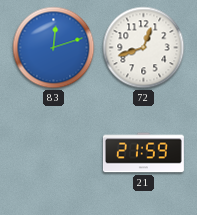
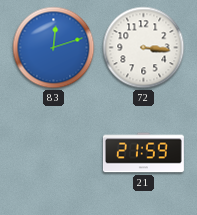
72: 12:42 -> 3:16
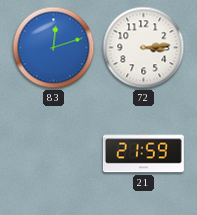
72: 3:16 -> 3:14
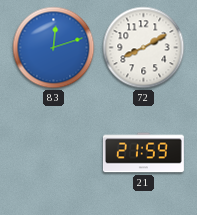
72: 3:14 -> 8:10
